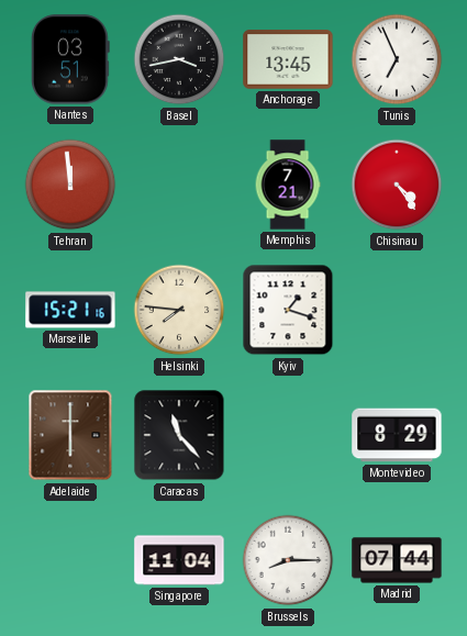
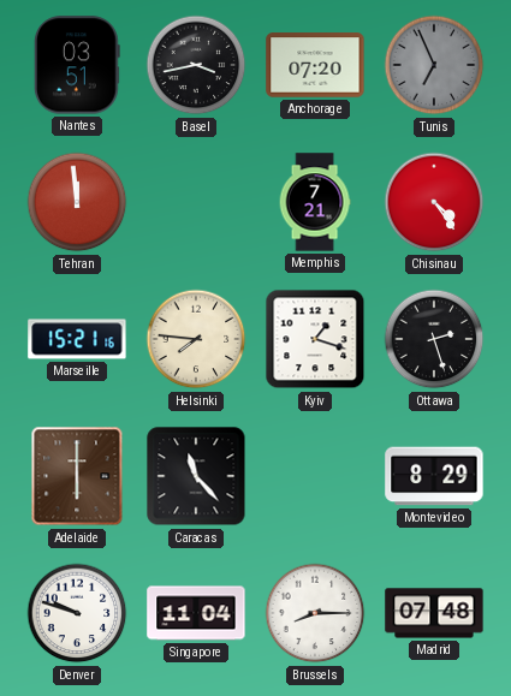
Anchorage: 13:45 -> 07:20
Tunis dial: white -> grey
Ottawa: none -> 2:27
Denver: none -> 9:48
Madrid: 07:44 -> 07:48
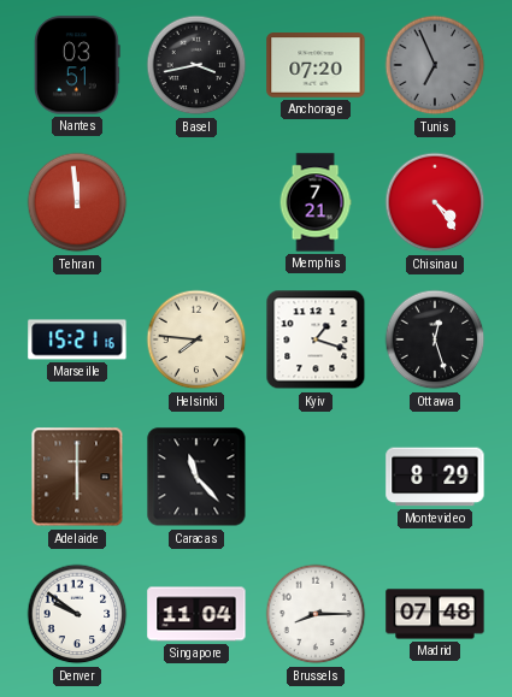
Ottawa: 2:27 -> 12:27
Denver: 9:48 -> 9:51
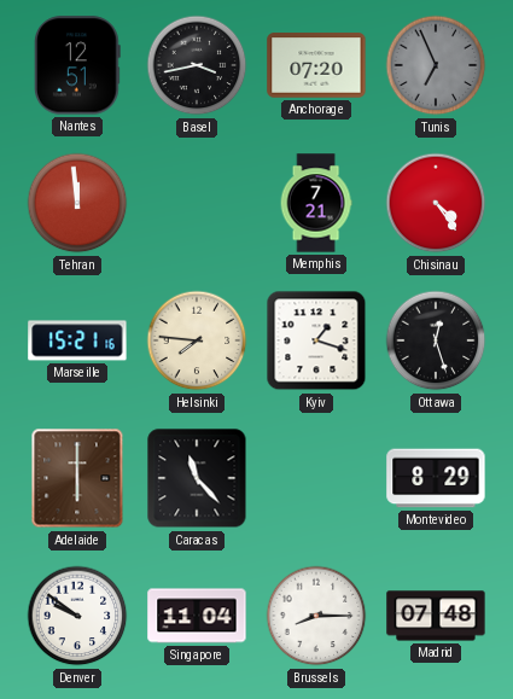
Nantes: 03:51 -> 12:51
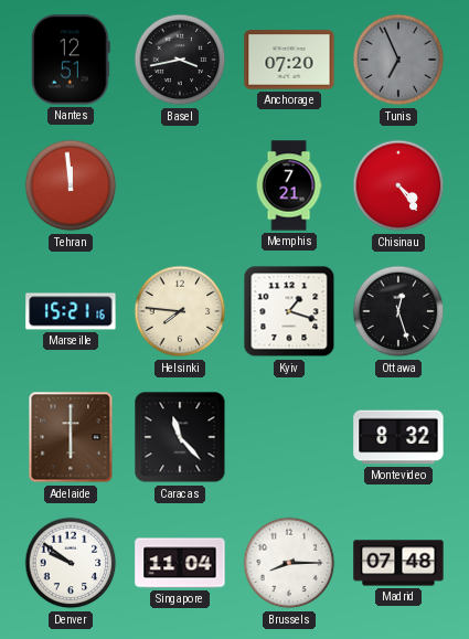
Montevideo: 8:29 -> 8:32
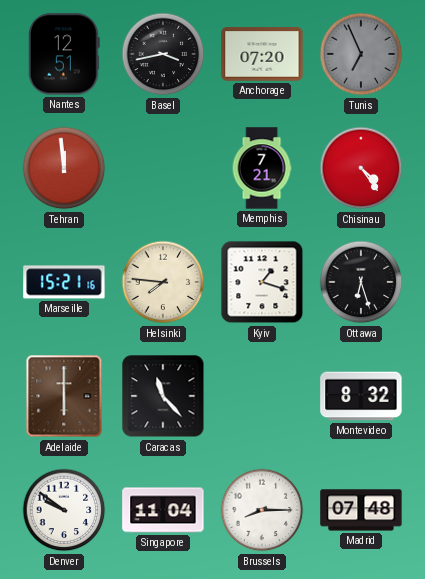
Ottawa: 12:27 -> 6:27
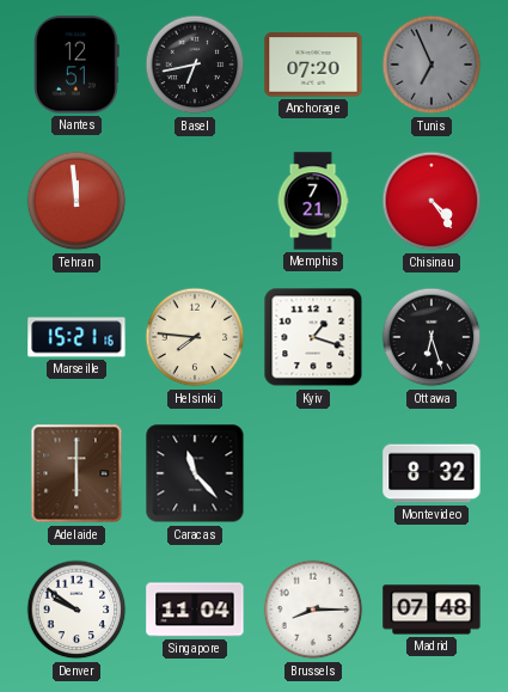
Basel: 3:43 -> 6:43
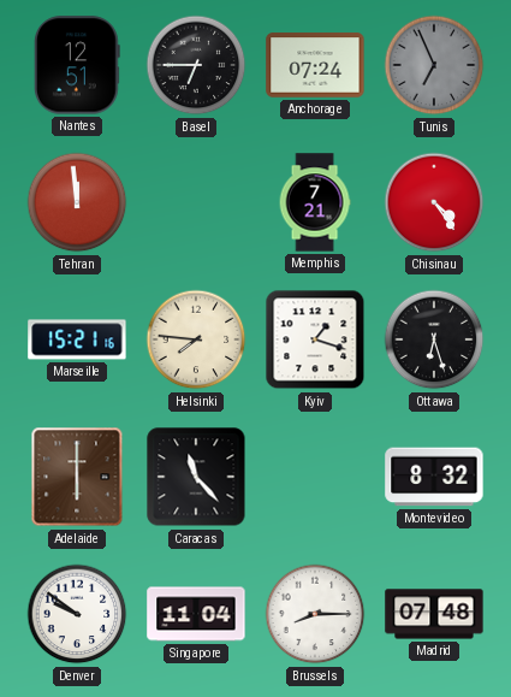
Basel: 6:43 -> 6:45
Anchorage: 07:20 -> 07:24
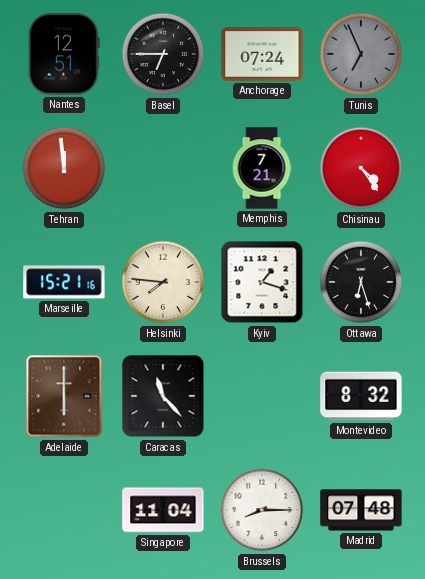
Denver: 9:51 -> none
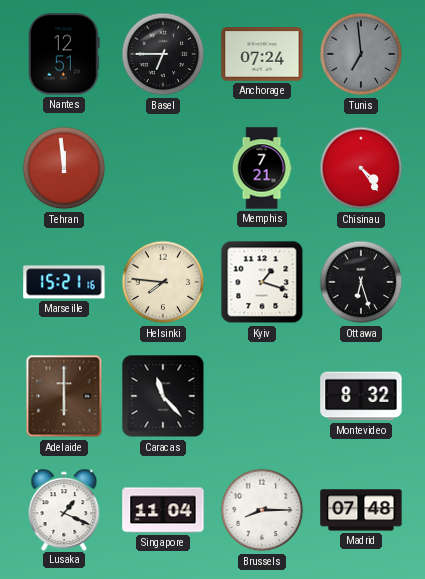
Tunis: 6:56 -> 6:59
Lusaka: none -> 1:19
